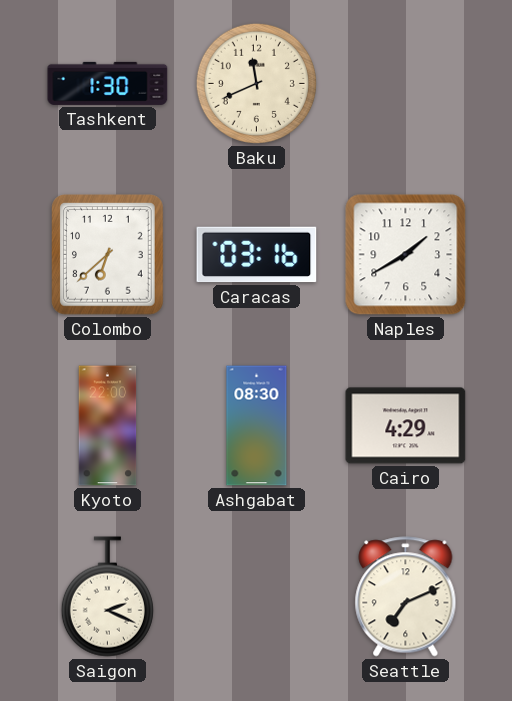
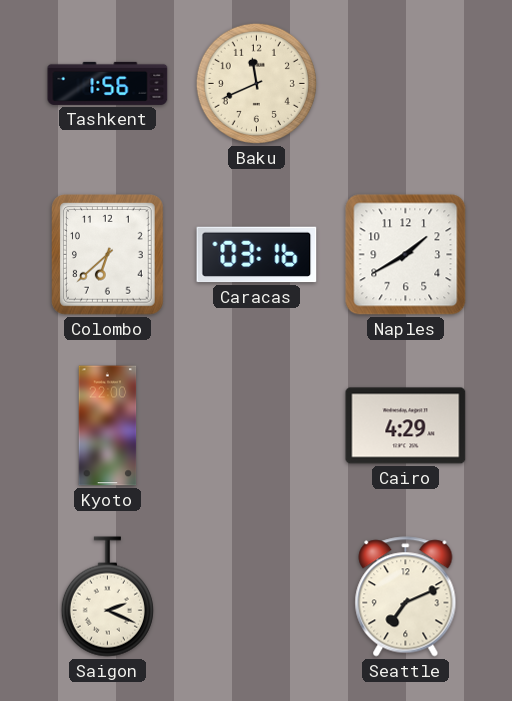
Tashkent: 1:30 -> 1:56
Ashgabat: 08:30 -> none
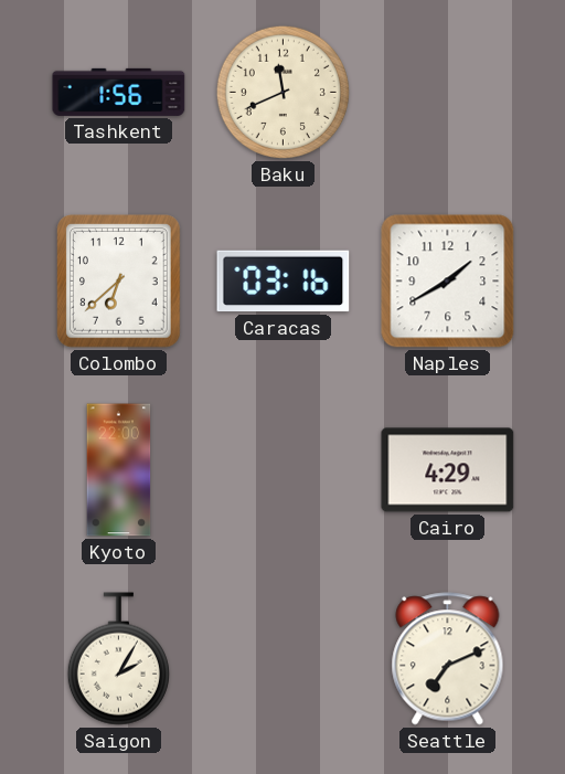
Saigon: 2:19 -> 2:05
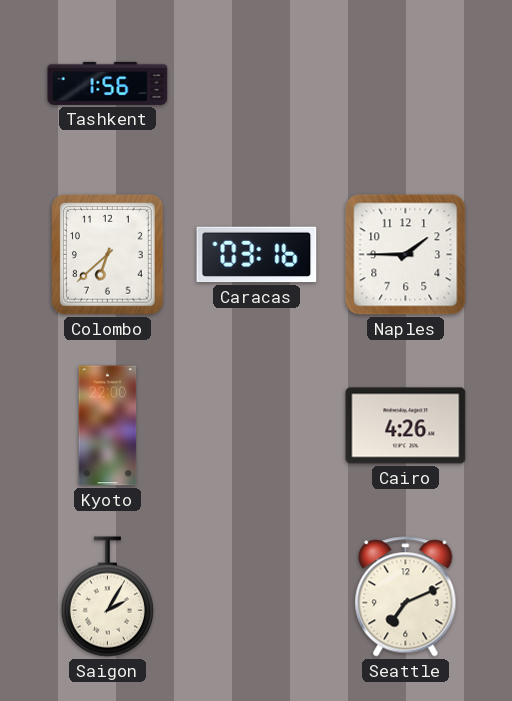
Baku: 11:41 -> none
Naples: 1:40 -> 1:45
Cairo: 4:29 -> 4:26
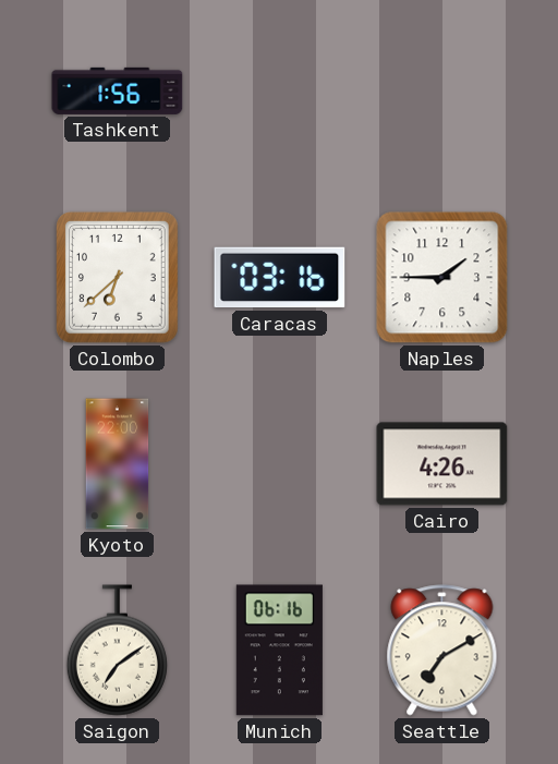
Saigon: 2:05 -> 7:09
Munich: none -> 06:16
Seattle: 7:11 -> 7:10
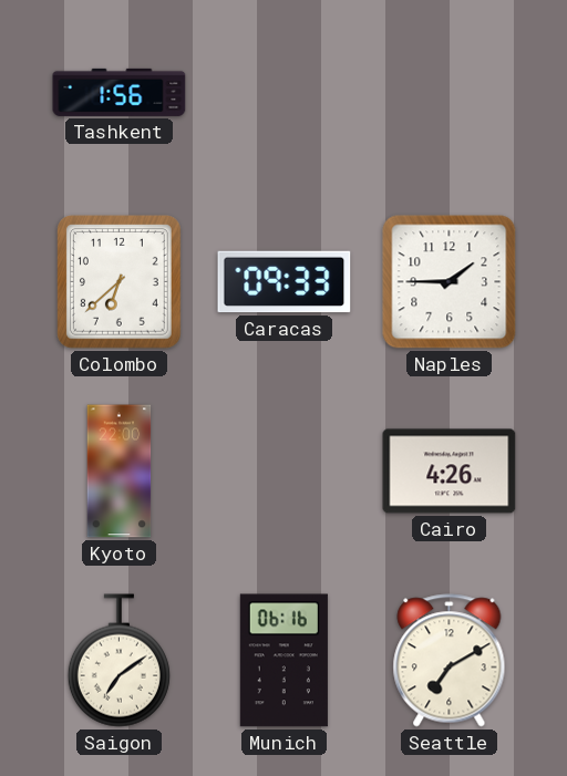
Caracas: 03:16 -> 09:33
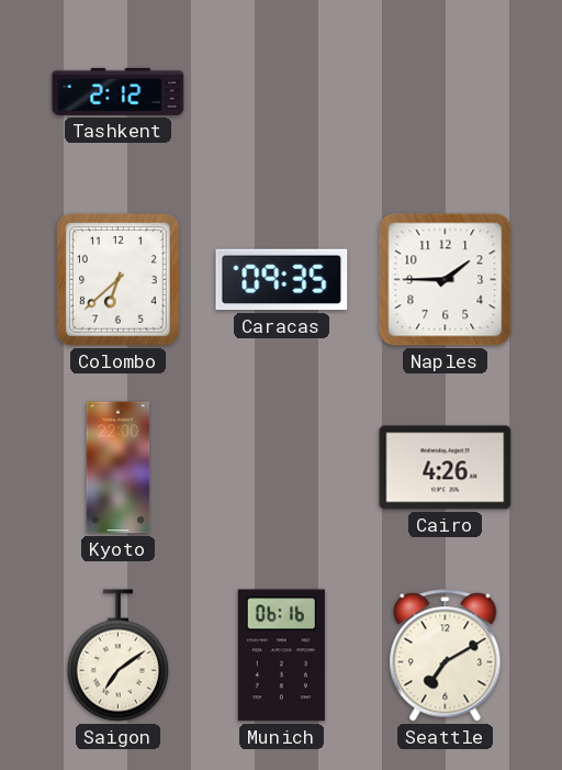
Tashkent: 1:56 -> 2:12
Caracas: 09:33 -> 09:35
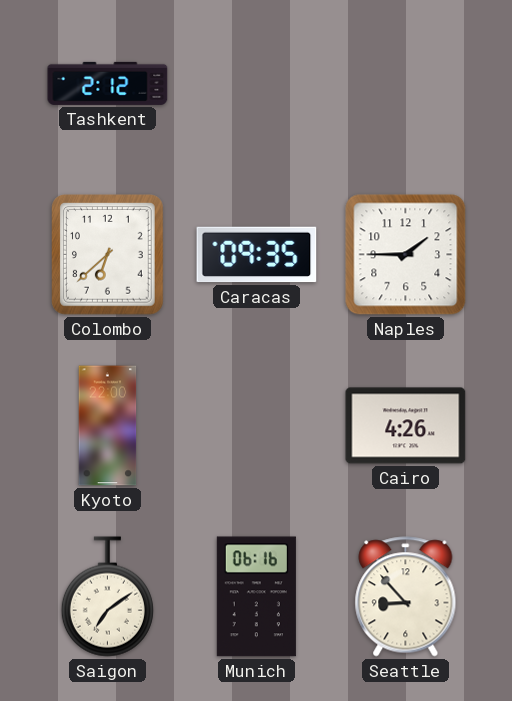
Seattle: 7:10 -> 8:53
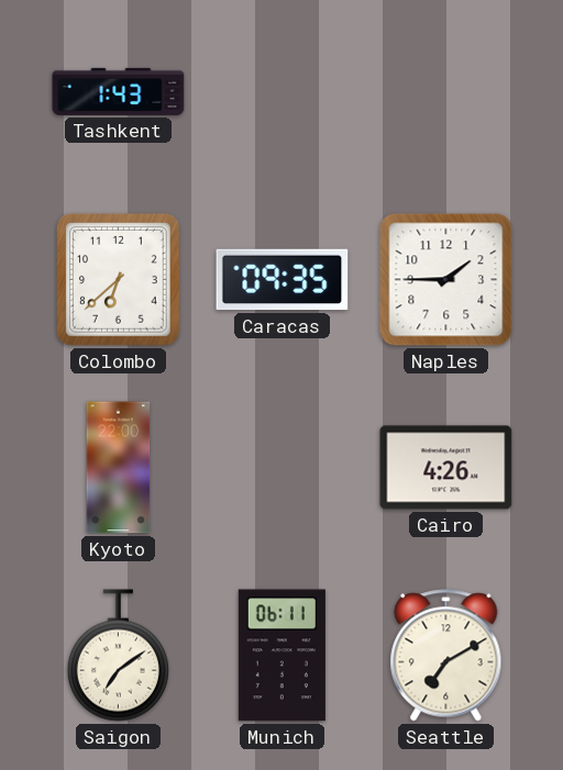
Tashkent: 2:12 -> 1:43
Munich: 06:16 -> 06:11
Seattle: 8:53 -> 7:10
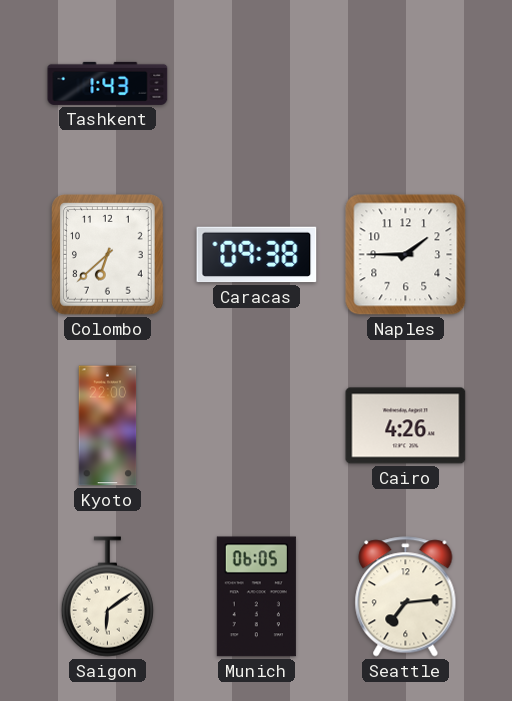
Caracas: 09:35 -> 09:38
Saigon: 7:09 -> 6:09
Munich: 06:11 -> 06:05
Seattle: 7:10 -> 7:14
